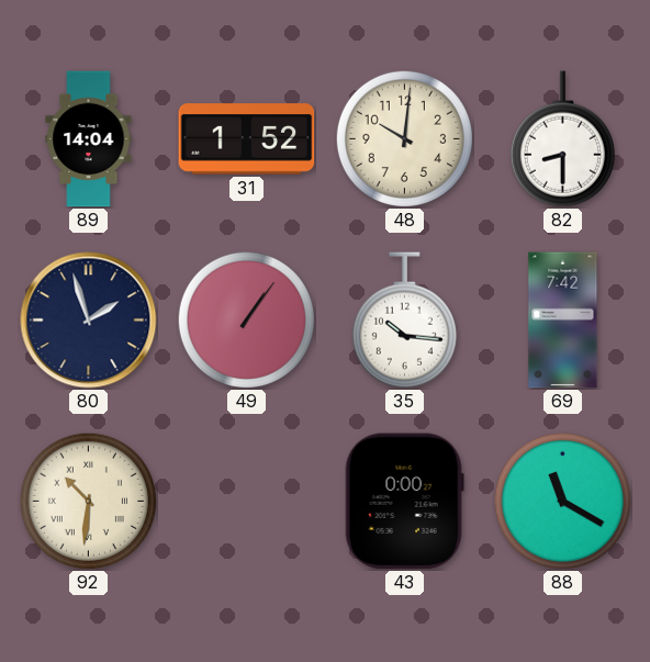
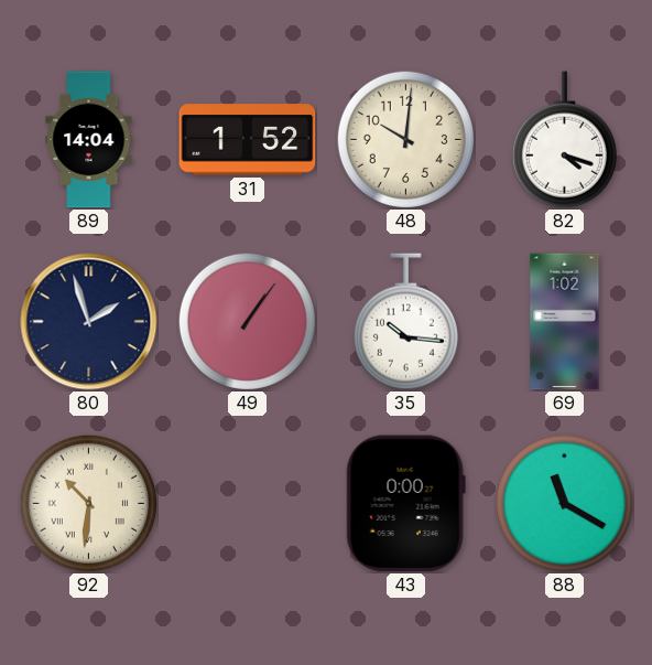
82: 8:30 -> 4:18
69: 7:42 -> 1:02
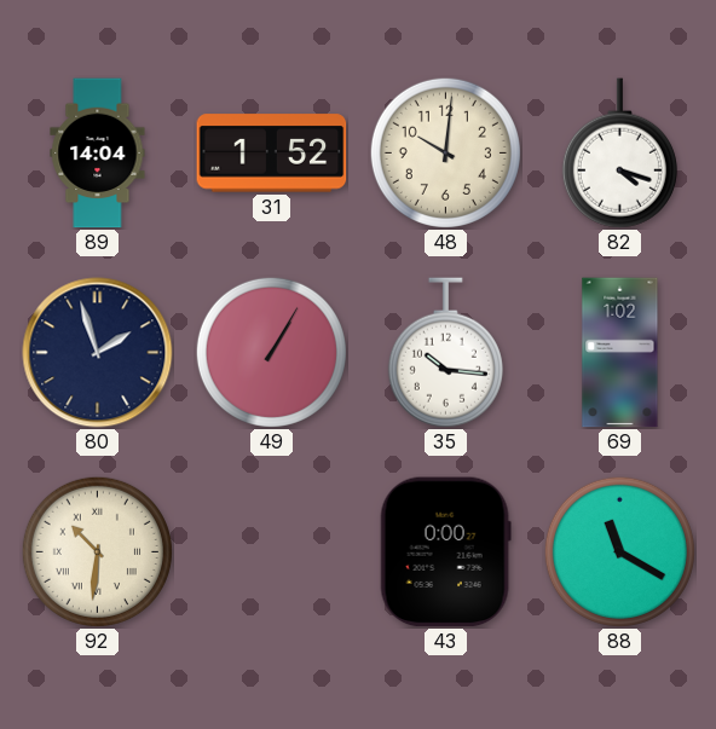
49: 1:06 -> 1:05
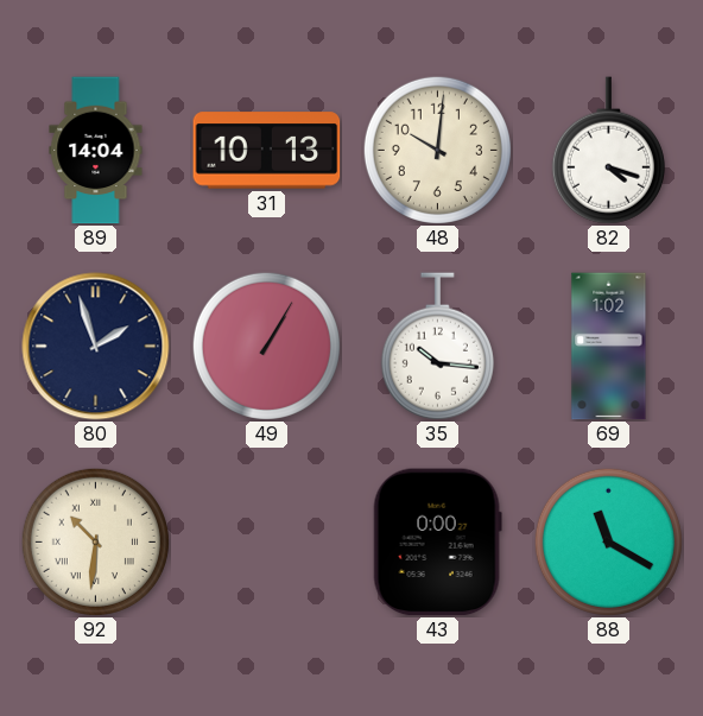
31: 1:52 -> 10:13
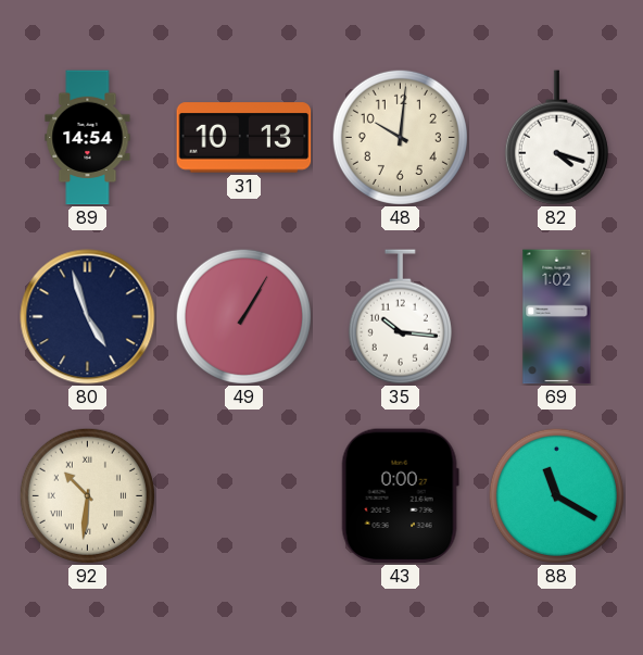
89: 14:04 -> 14:54
80: 1:57 -> 4:57
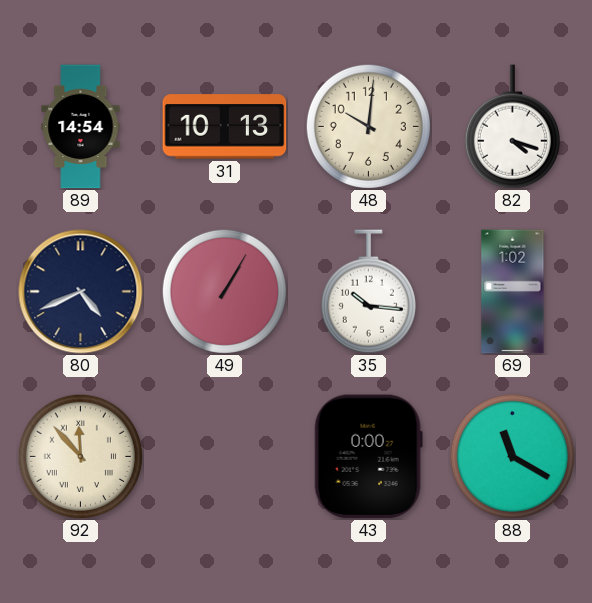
80: 4:57 -> 4:41
92: 10:31 -> 11:53
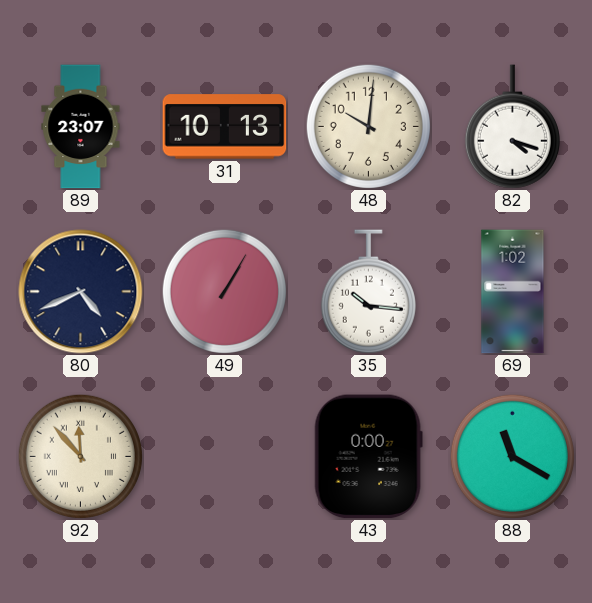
89: 14:54 -> 23:07
